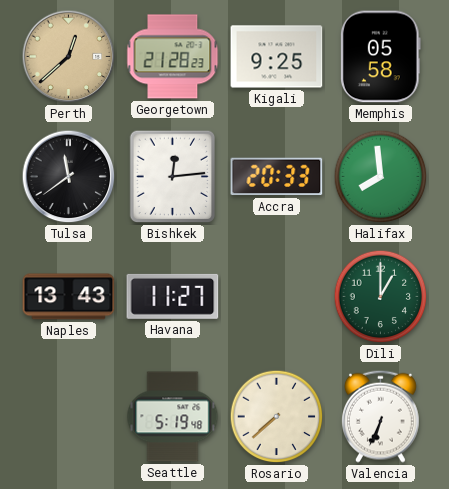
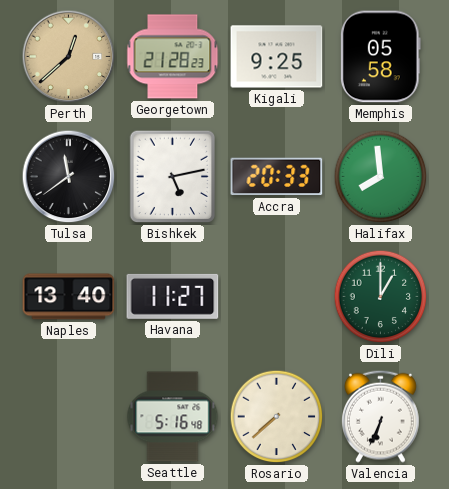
Bishkek: 12:14 -> 5:13
Naples: 13:43 -> 13:40
Seattle: 5:19 -> 5:16
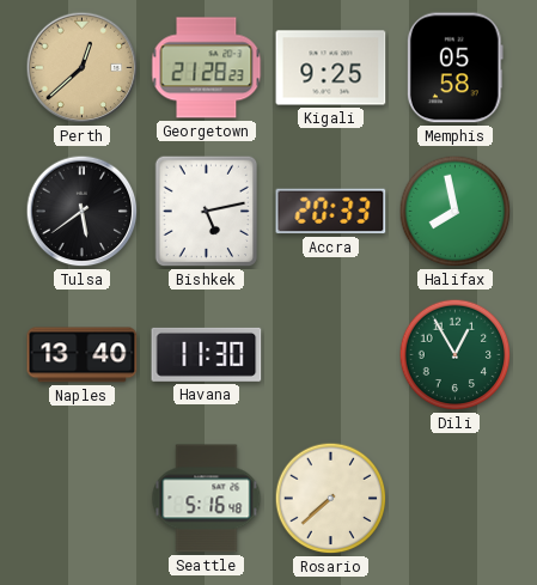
Tulsa: 11:39 -> 5:39
Halifax: 7:59 -> 7:58
Havana: 11:27 -> 11:30
Dili: 1:00 -> 12:55
Valencia: 6:34 -> none
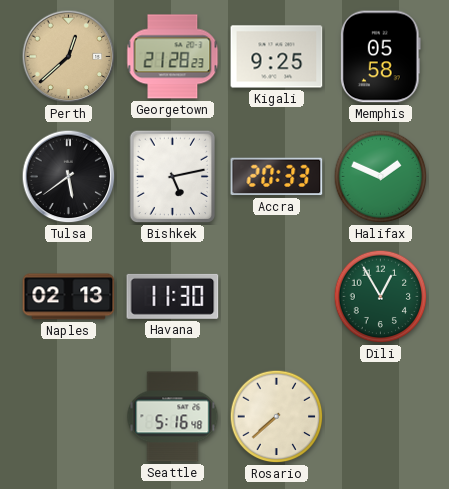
Halifax: 7:58 -> 1:49
Naples: 13:40 -> 02:13
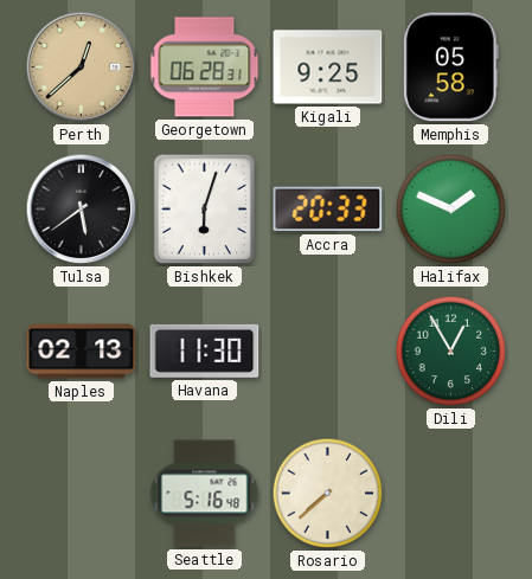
Georgetown: 21:28 -> 06:28
Bishkek: 5:13 -> 6:03
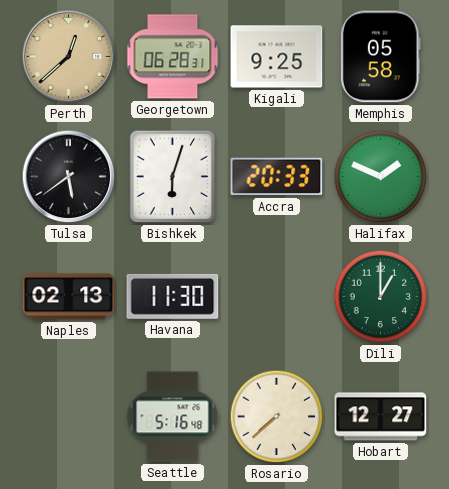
Dili: 12:55 -> 1:00
Hobart: none -> 12:27
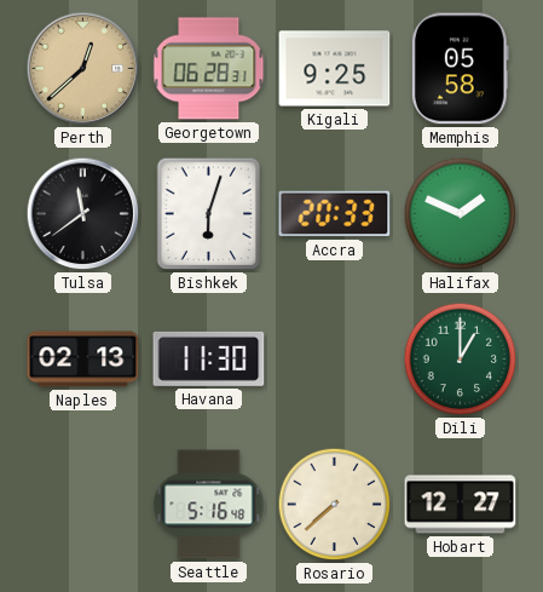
Tulsa: 5:39 -> 11:39
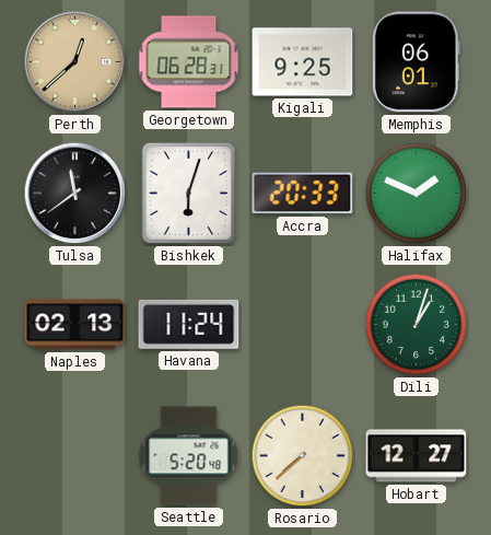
Memphis: 05:58 -> 06:01
Havana: 11:30 -> 11:24
Dili: 1:00 -> 1:03
Seattle: 5:16 -> 5:20
